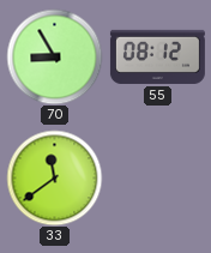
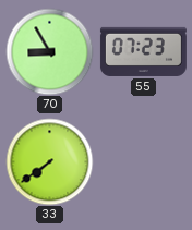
55: 08:12 -> 07:23
33: 11:39 -> 7:39
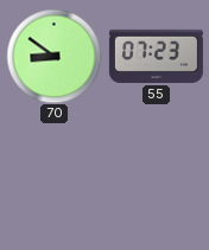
70: 8:55 -> 8:51
33: 7:39 -> none
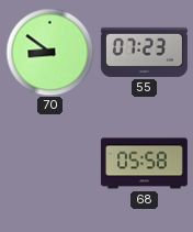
68: none -> 05:58
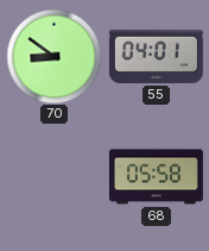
55: 07:23 -> 04:01
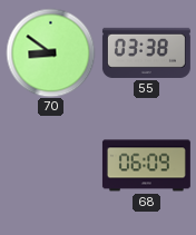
55: 04:01 -> 03:38
68: 05:58 -> 06:09
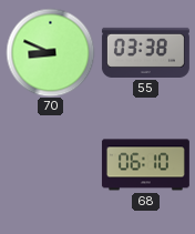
70: 8:51 -> 8:49
68: 06:09 -> 06:10
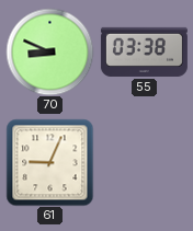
61: none -> 9:04
68: 06:10 -> none
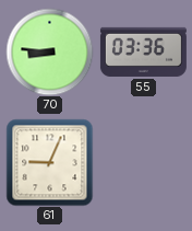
70: 8:49 -> 8:46
55: 03:38 -> 03:36
